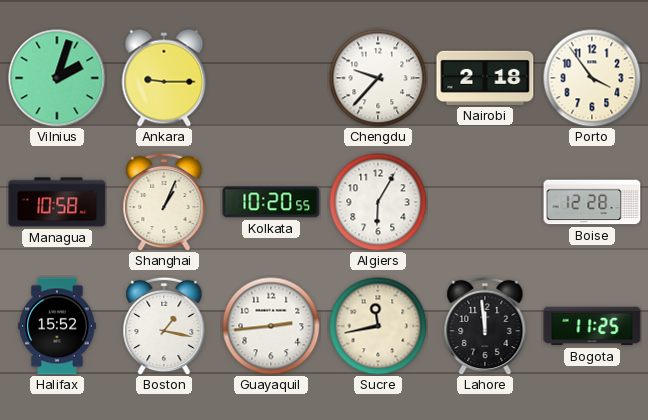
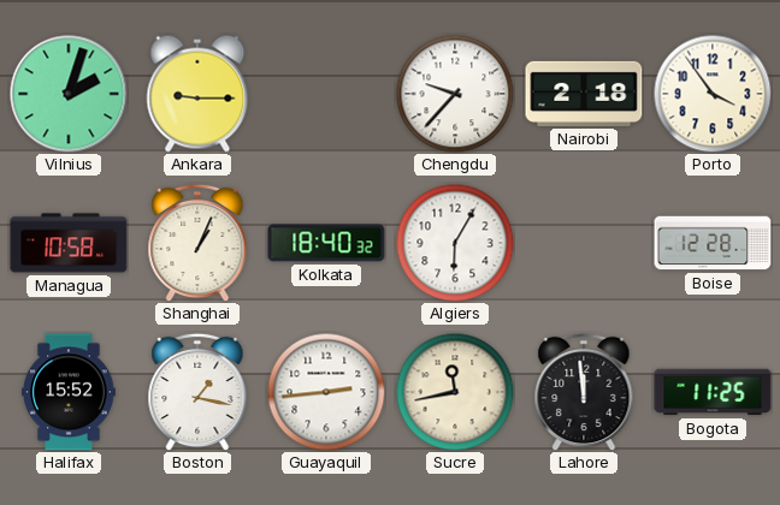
Kolkata: 10:20 -> 18:40
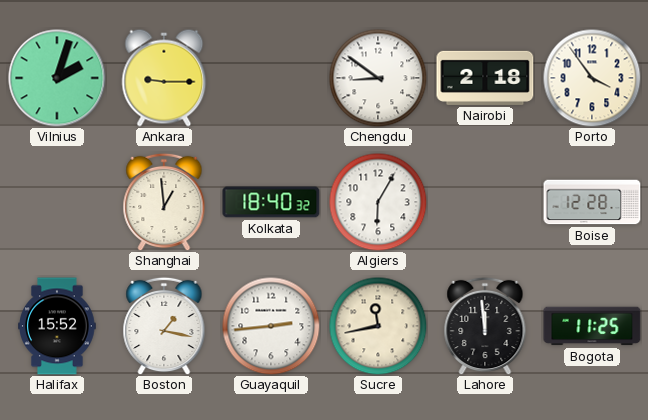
Chengdu: 9:37 -> 8:51
Managua: 10:58 -> none
Shanghai: 1:04 -> 12:59
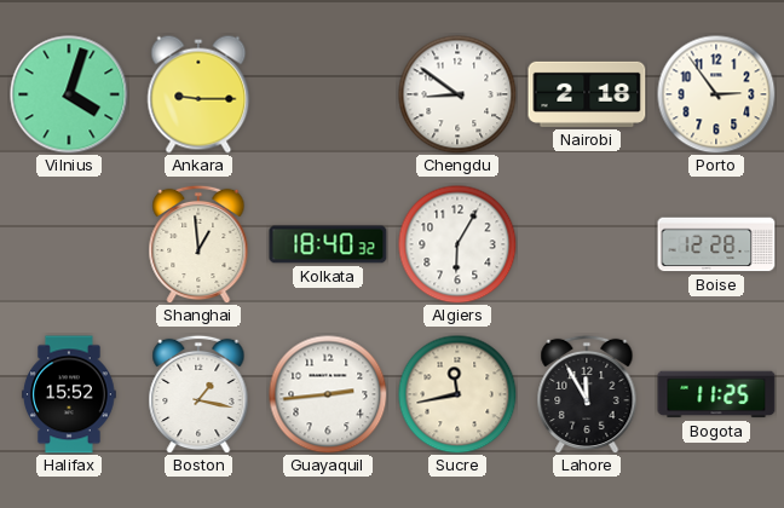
Vilnius: 2:03 -> 4:03
Porto: 3:54 -> 2:54
Lahore: 11:59 -> 11:55
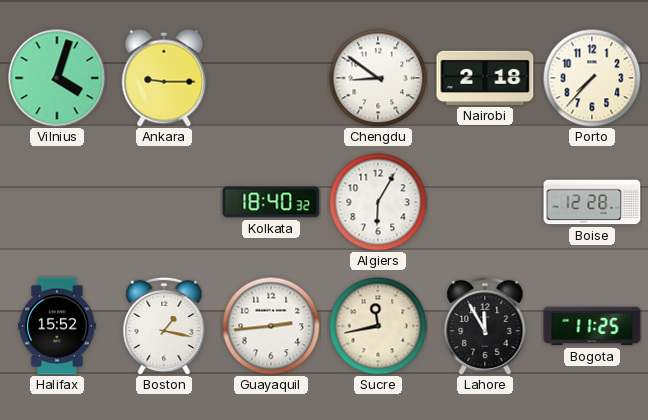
Porto: 2:54 -> 7:37
Shanghai: 12:59 -> none
